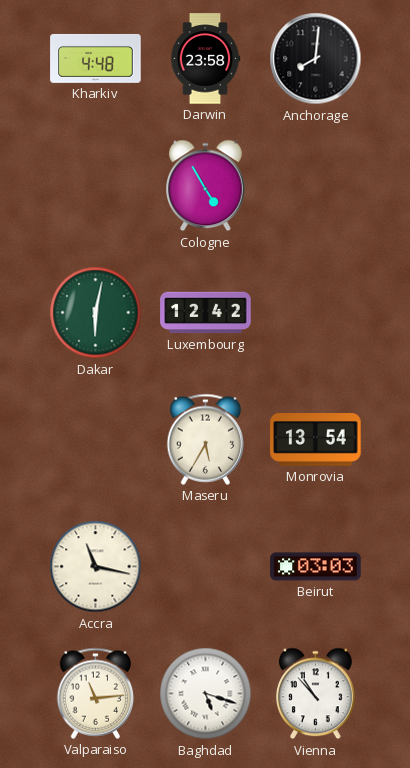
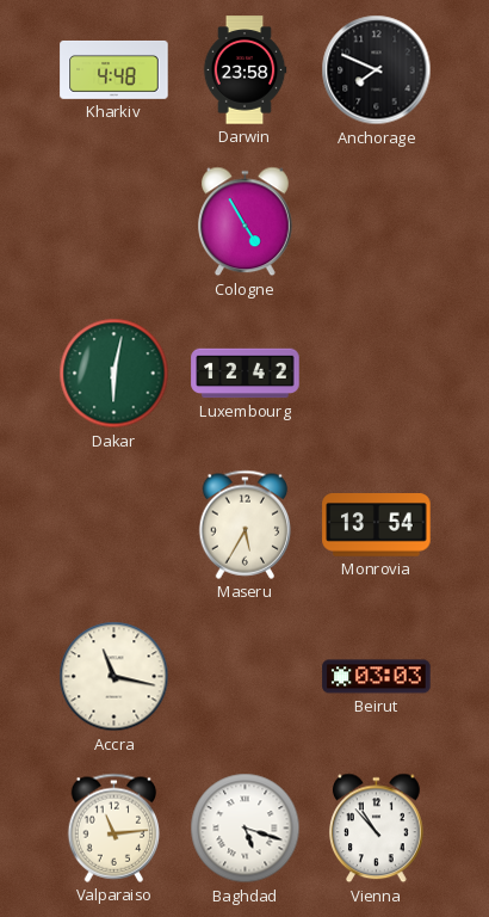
Anchorage: 8:01 -> 7:49
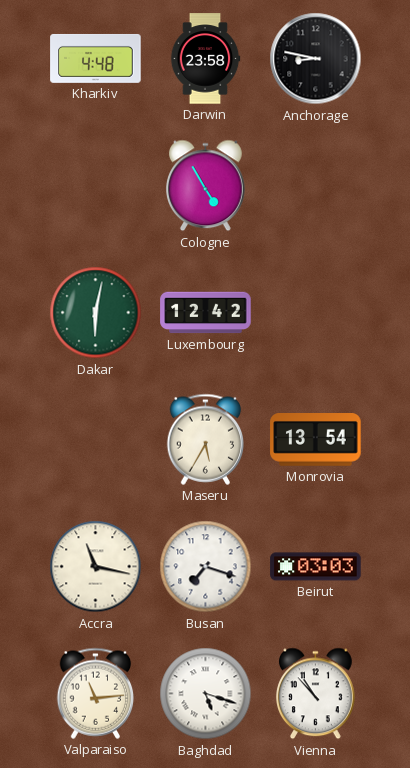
Anchorage: 7:49 -> 8:47
Busan: none -> 7:18
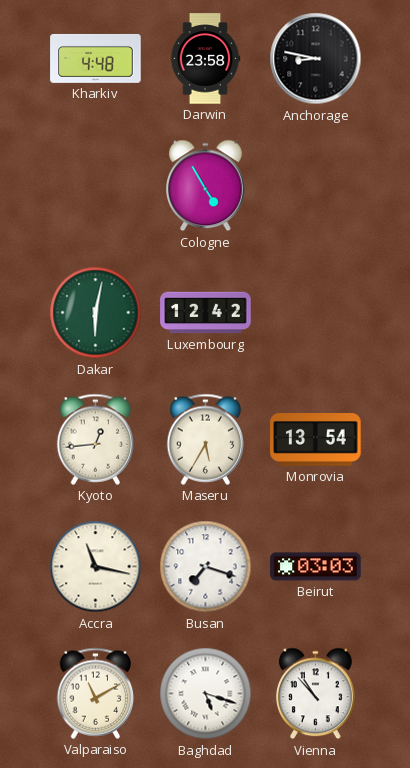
Kyoto: none -> 12:44
Valparaiso: 11:14 -> 11:10
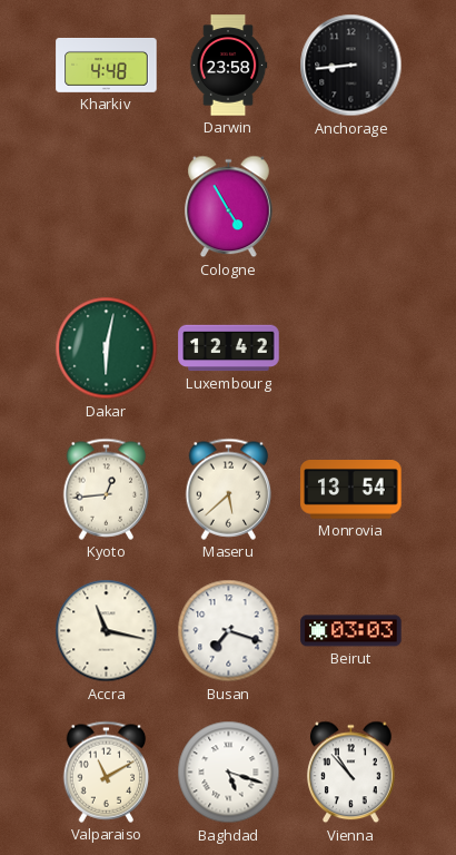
Anchorage: 8:47 -> 8:44
Maseru: 5:35 -> 5:38
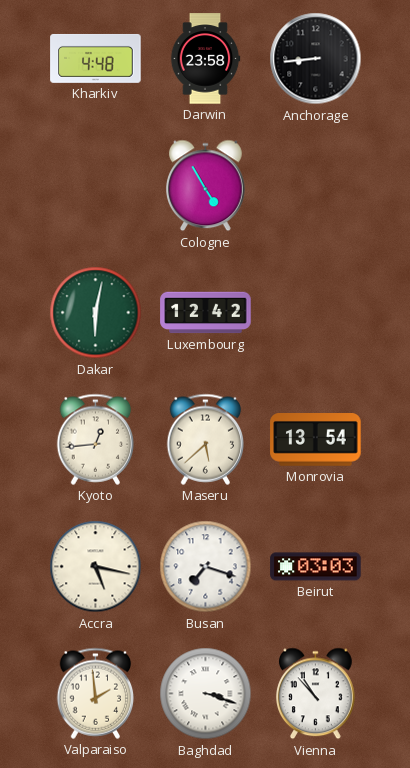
Accra: 11:17 -> 5:17
Valparaiso: 11:10 -> 1:59
Baghdad: 5:18 -> 3:18
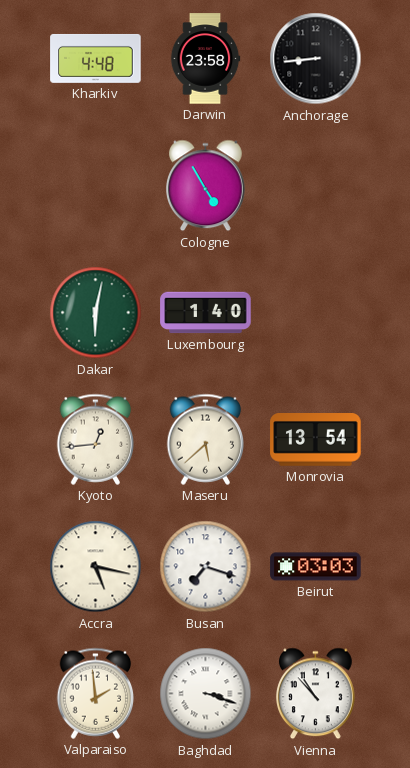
Luxembourg: 12:42 -> 1:40
